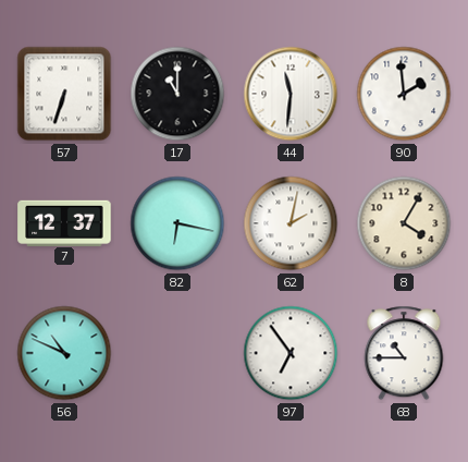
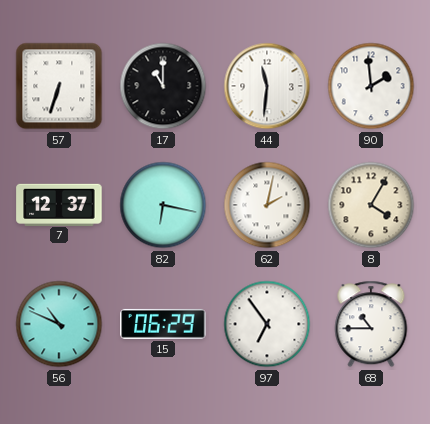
15: none -> 06:29
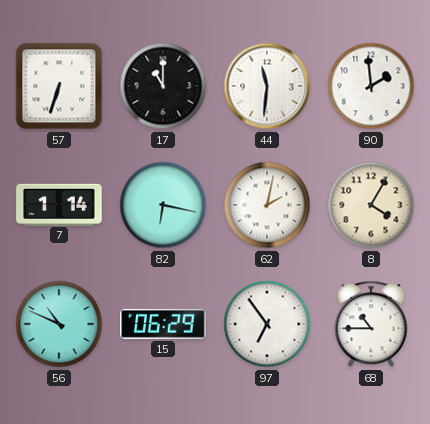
7: 12:37 -> 1:14
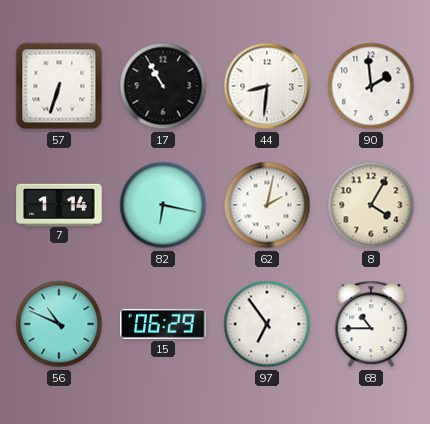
17: 11:00 -> 10:55
44: 11:31 -> 8:31
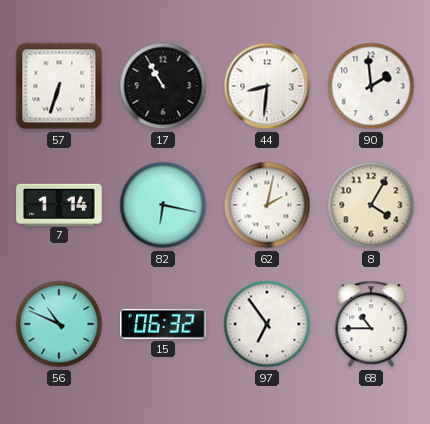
15: 06:29 -> 06:32
